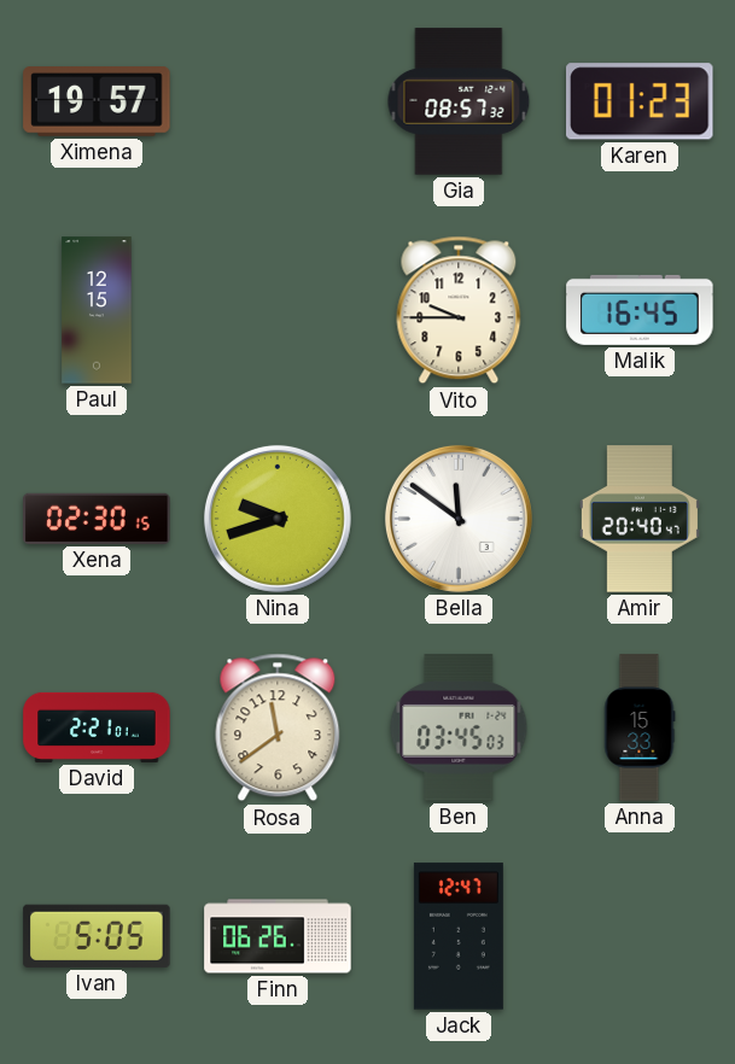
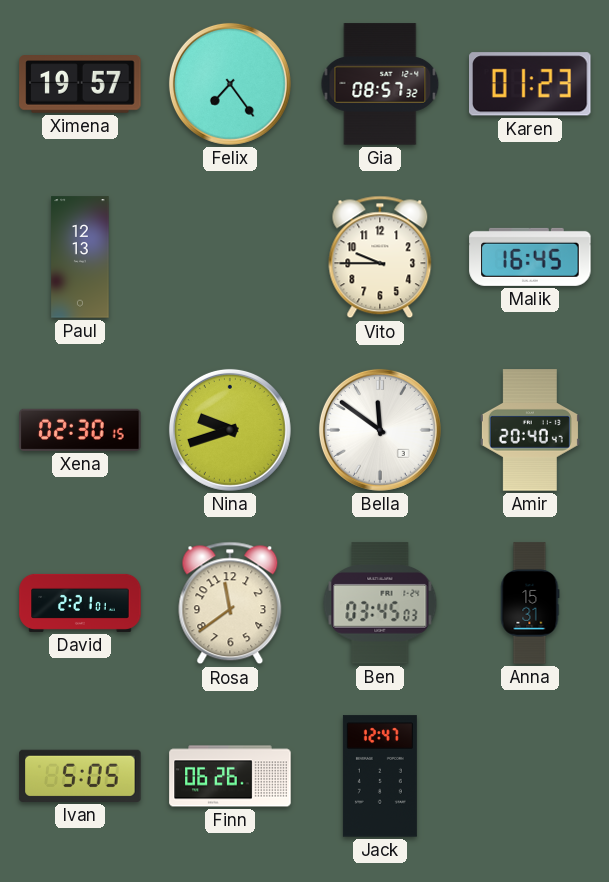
Felix: none -> 7:24
Paul: 12:15 -> 12:13
Anna: 15:33 -> 15:31
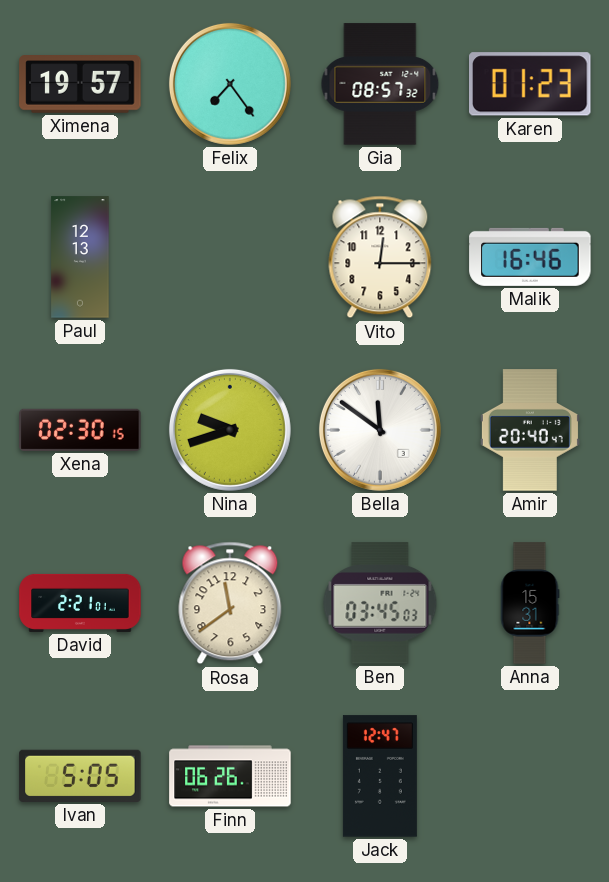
Vito: 9:45 -> 12:15
Malik: 16:45 -> 16:46
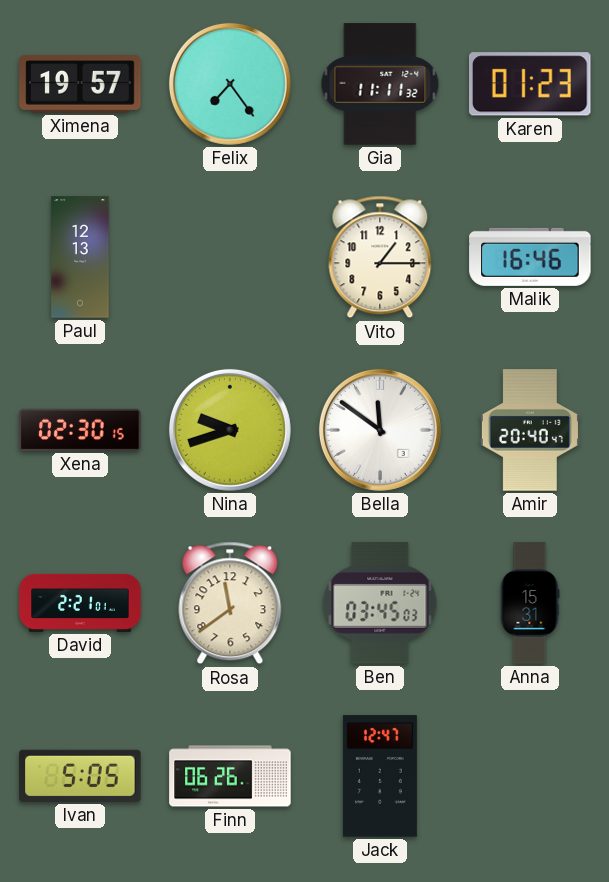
Gia: 08:57 -> 11:11
Vito: 12:15 -> 1:15
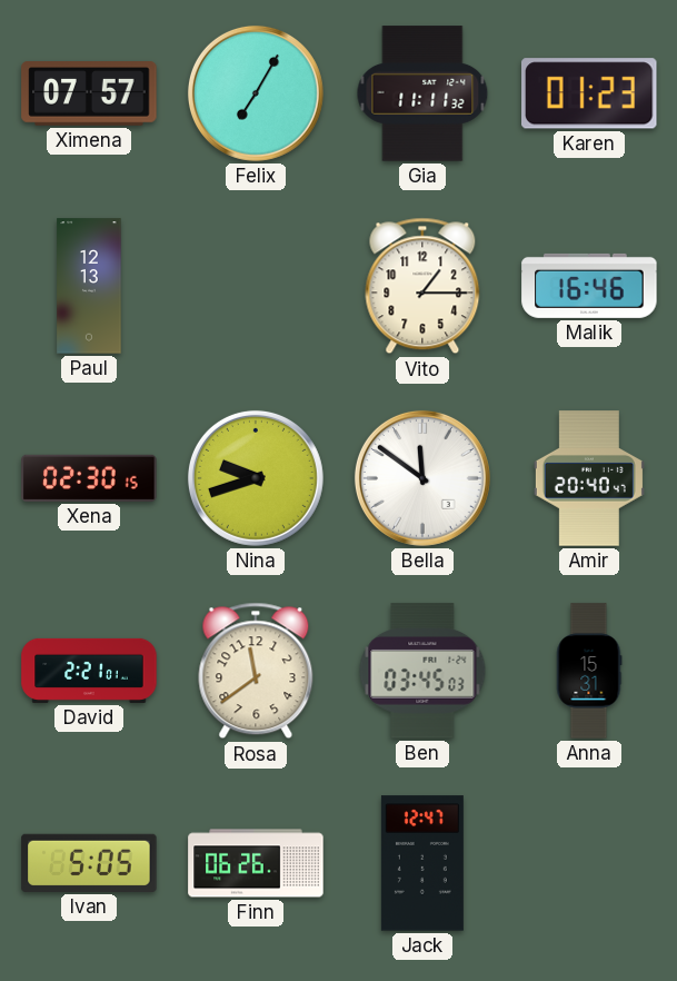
Ximena: 19:57 -> 07:57
Felix: 7:24 -> 7:05
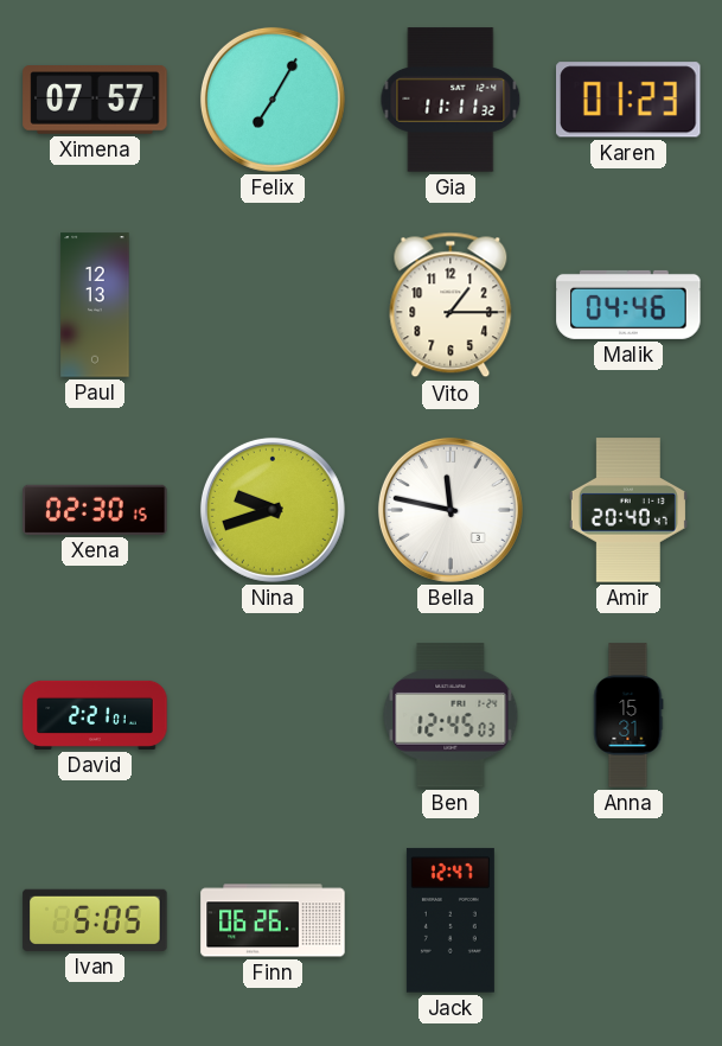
Malik: 16:46 -> 04:46
Bella: 11:51 -> 11:47
Rosa: 11:39 -> none
Ben: 03:45 -> 12:45
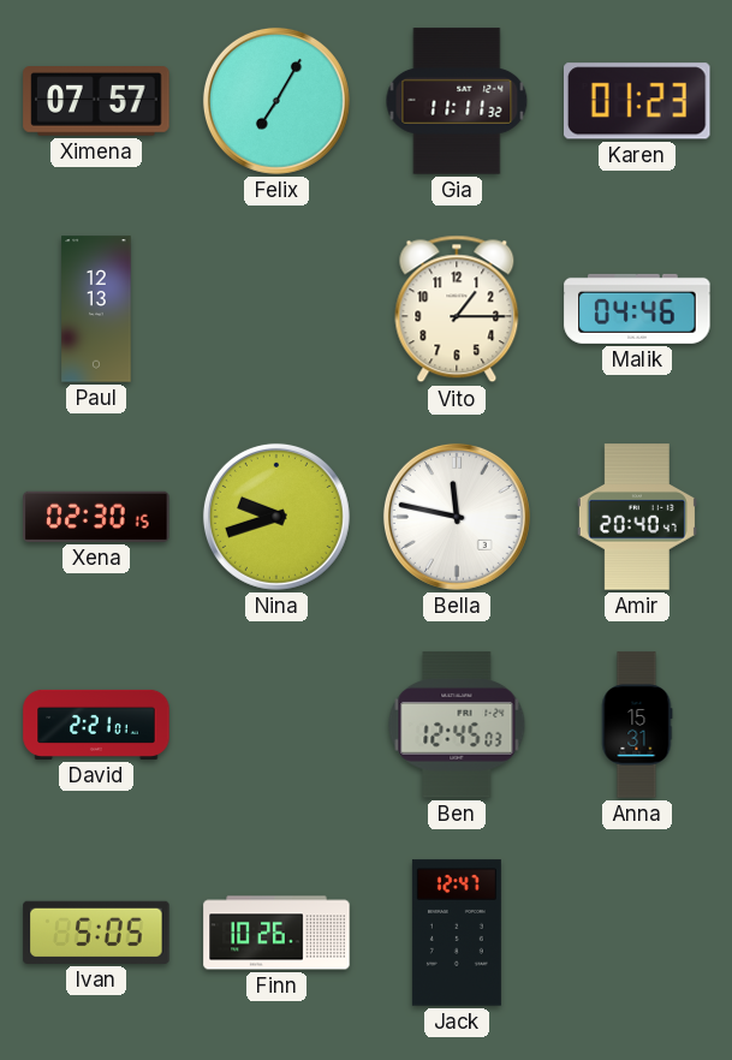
Finn: 06:26 -> 10:26
